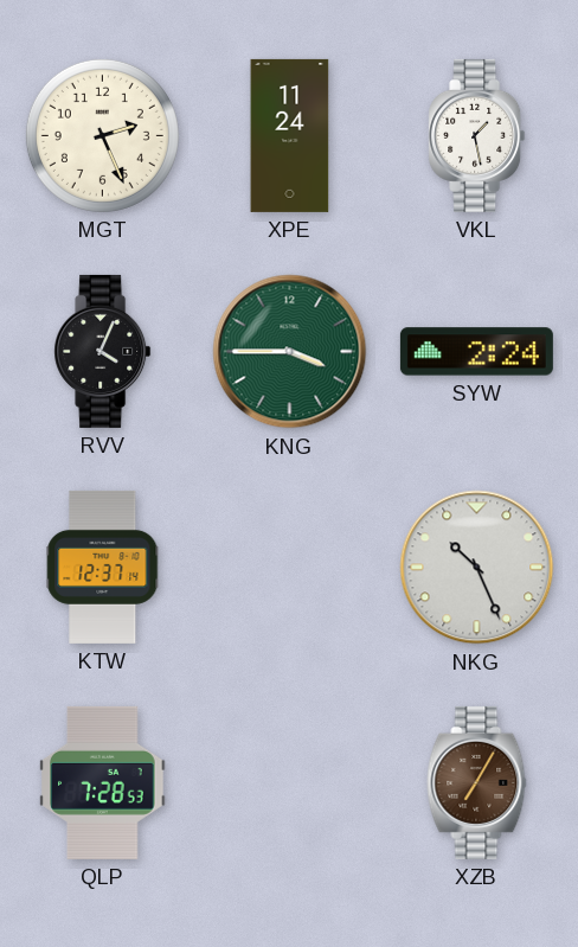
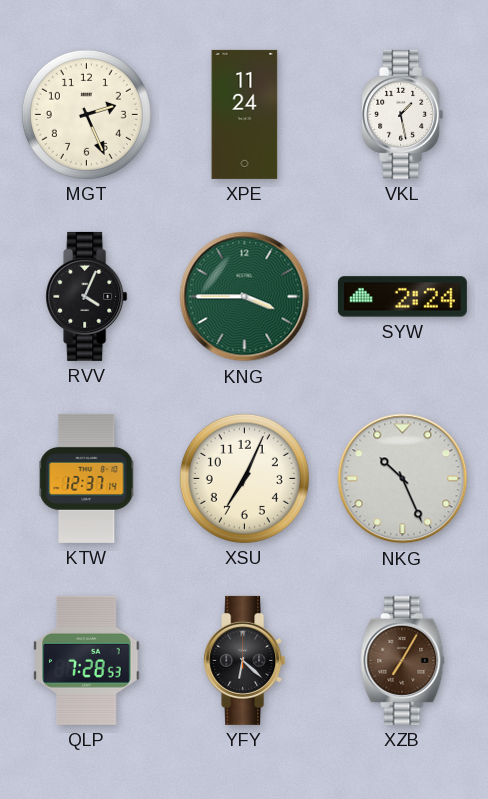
XSU: none -> 7:04
YFY: none -> 6:22
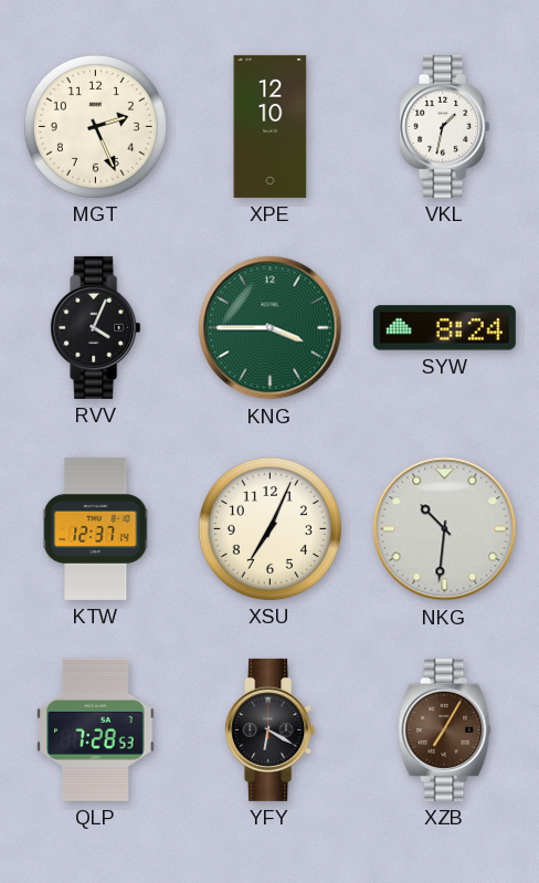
XPE: 11:24 -> 12:10
VKL: 1:28 -> 1:32
SYW: 2:24 -> 8:24
NKG: 10:26 -> 10:31
YFY: 6:22 -> 6:20
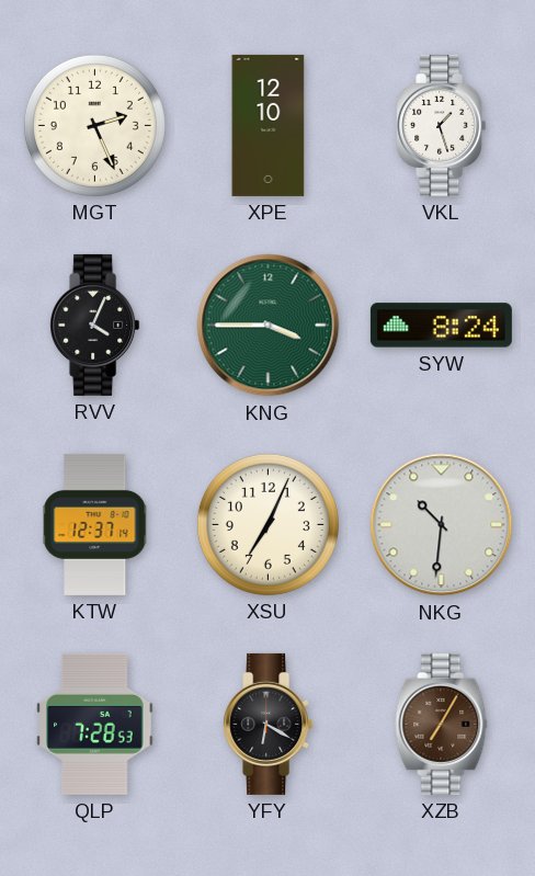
VKL: 1:32 -> 1:27
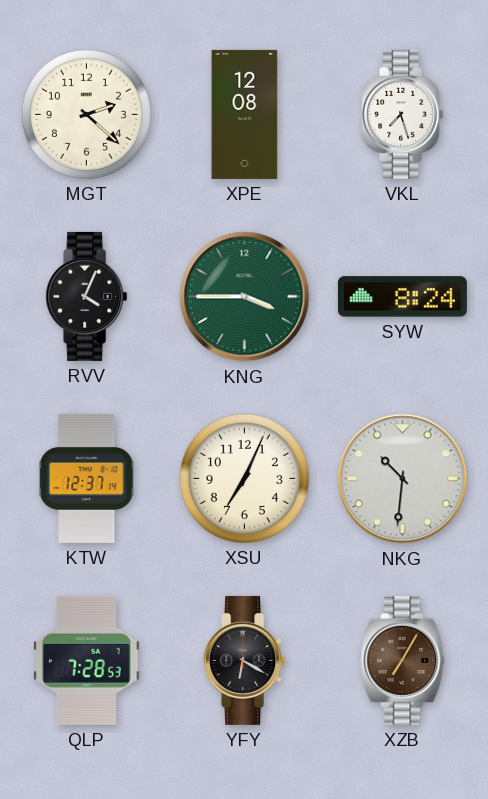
MGT: 2:26 -> 2:22
XPE: 12:10 -> 12:08
VKL: 1:27 -> 7:27
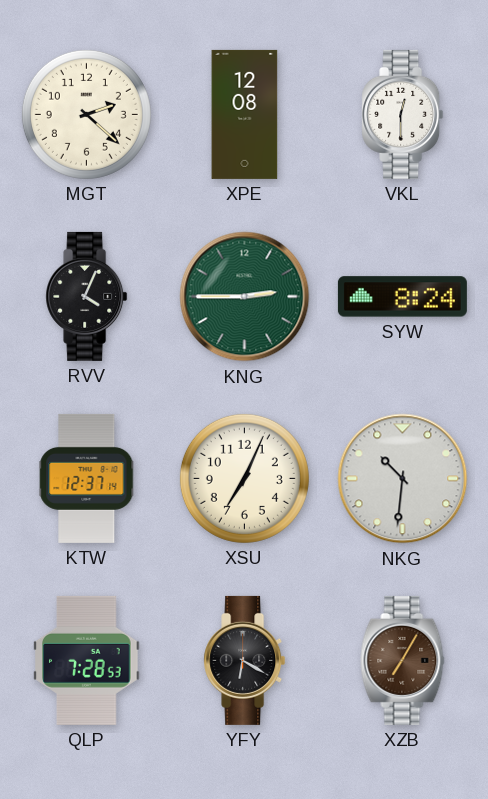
VKL: 7:27 -> 12:30
KNG: 3:45 -> 2:45
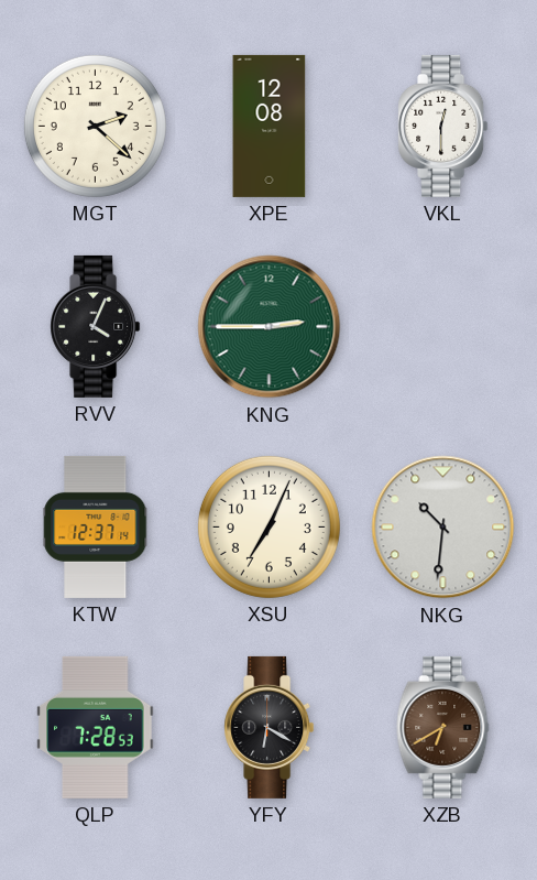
SYW: 8:24 -> none
XZB: 7:05 -> 6:40
